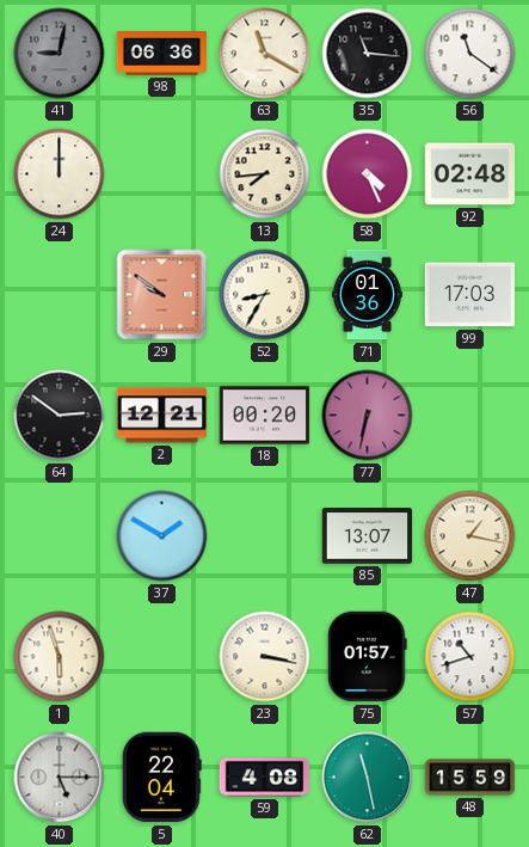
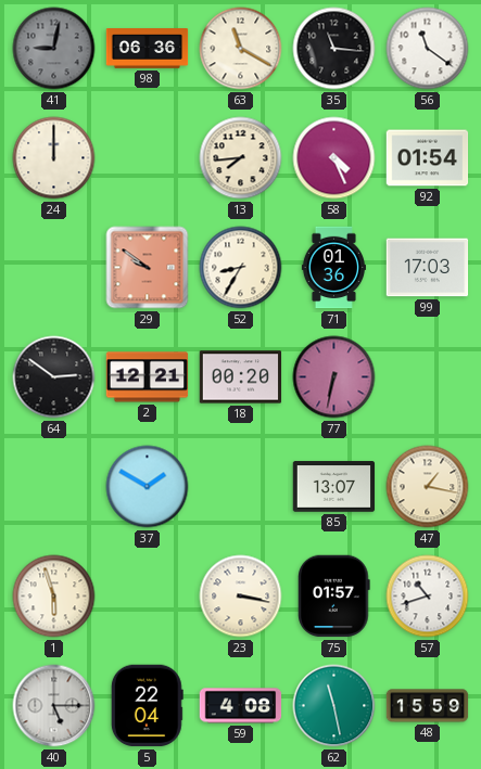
92: 02:48 -> 01:54
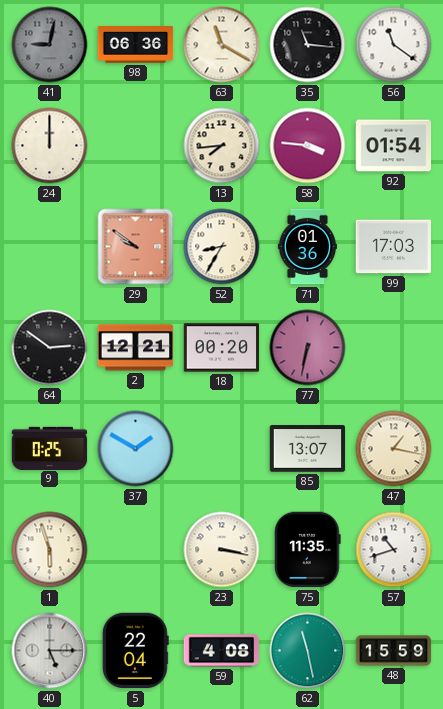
58: 4:26 -> 3:46
9: none -> 0:25
75: 01:57 -> 11:35
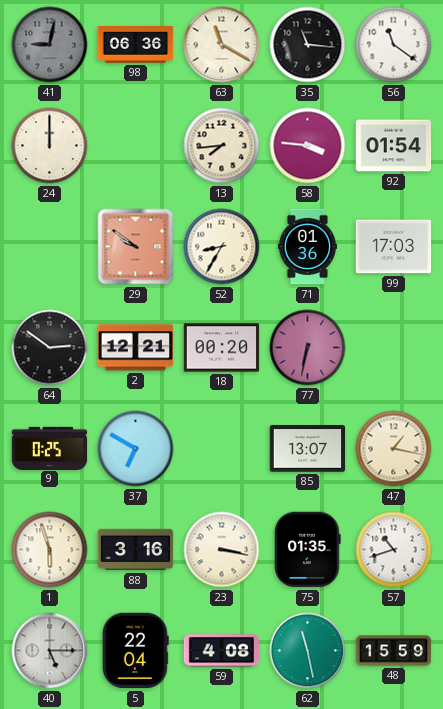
37: 1:50 -> 6:50
88: none -> 3:16
75: 11:35 -> 01:35
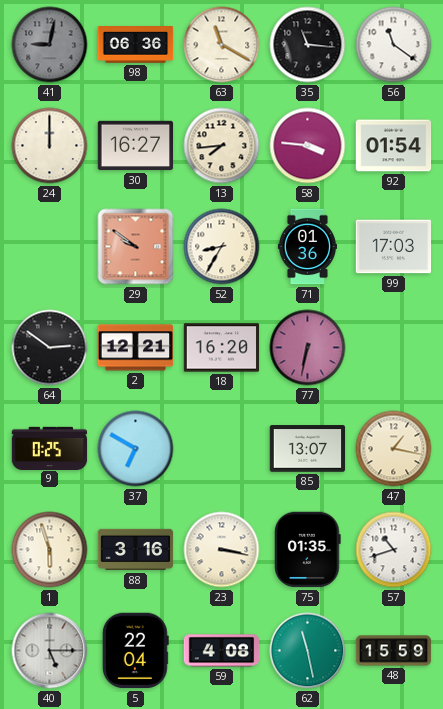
30: none -> 16:27
18: 00:20 -> 16:20
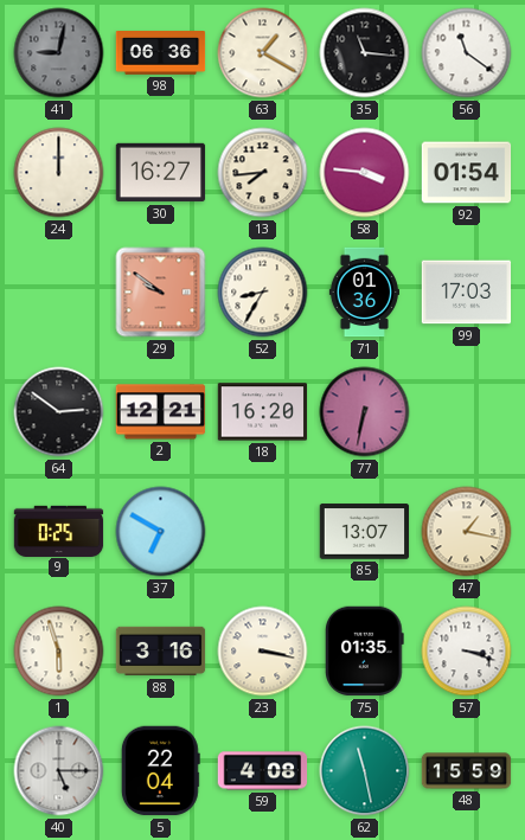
63: 11:20 -> 1:20
57: 10:42 -> 3:18
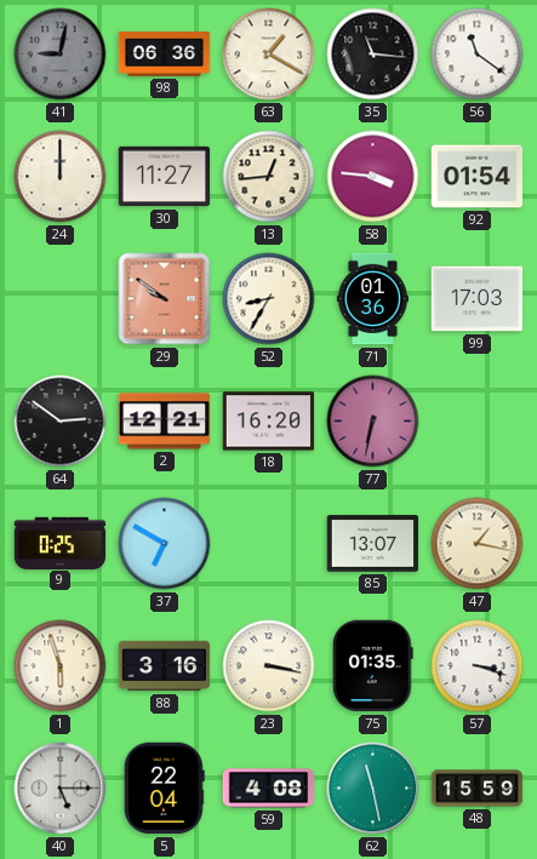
30: 16:27 -> 11:27
13: 7:44 -> 12:44
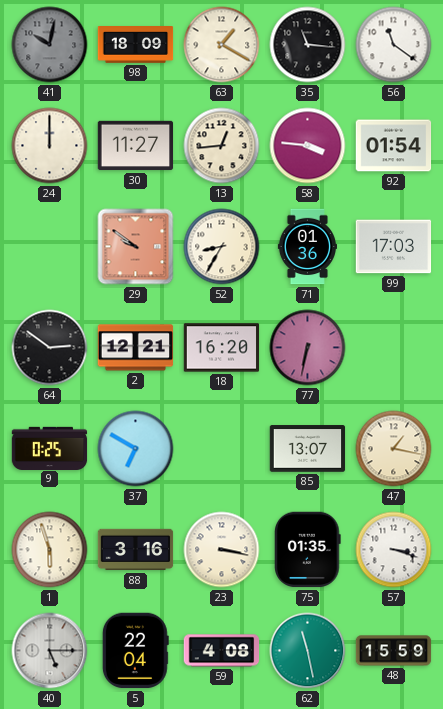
41: 9:02 -> 10:02
98: 06:36 -> 18:09
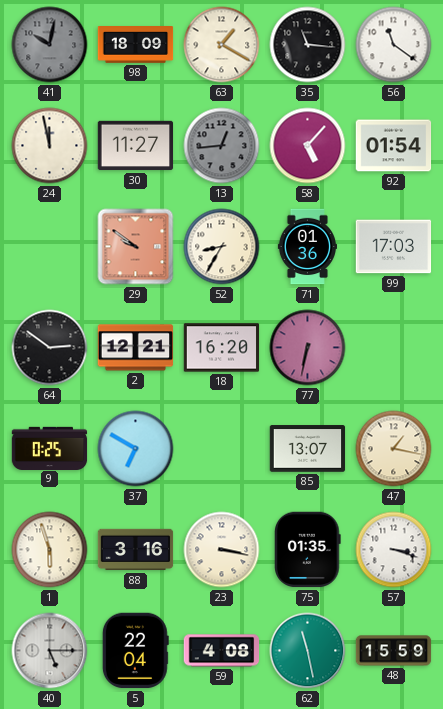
24: 12:00 -> 11:58
13 dial: cream -> grey
58: 3:46 -> 5:07
